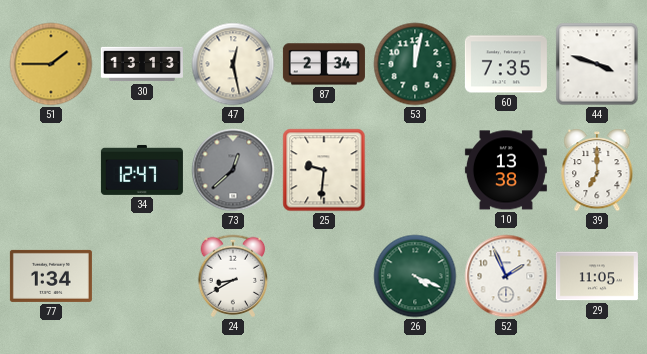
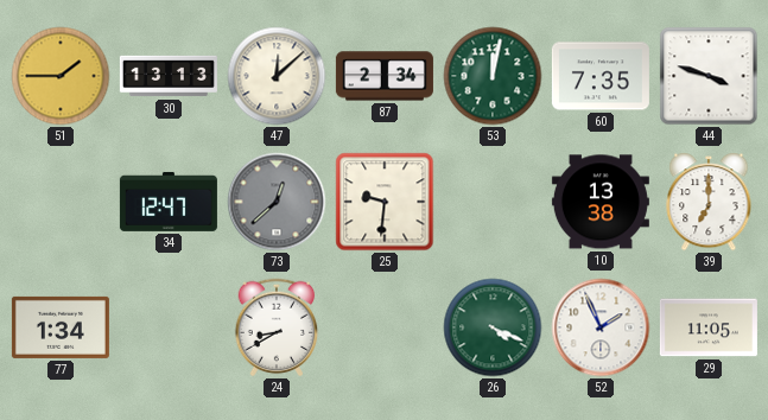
47: 12:28 -> 12:08
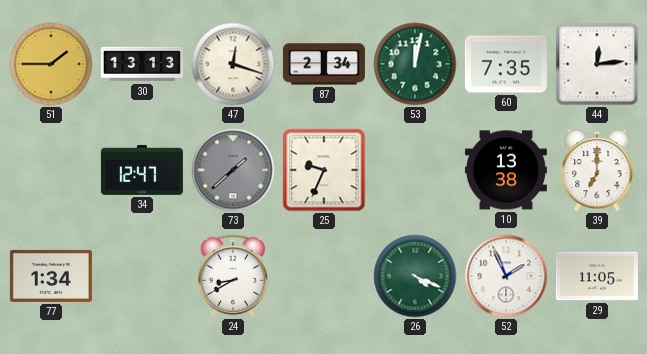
47: 12:08 -> 12:18
44: 3:48 -> 12:14
73: 12:38 -> 1:38
25: 9:31 -> 9:34
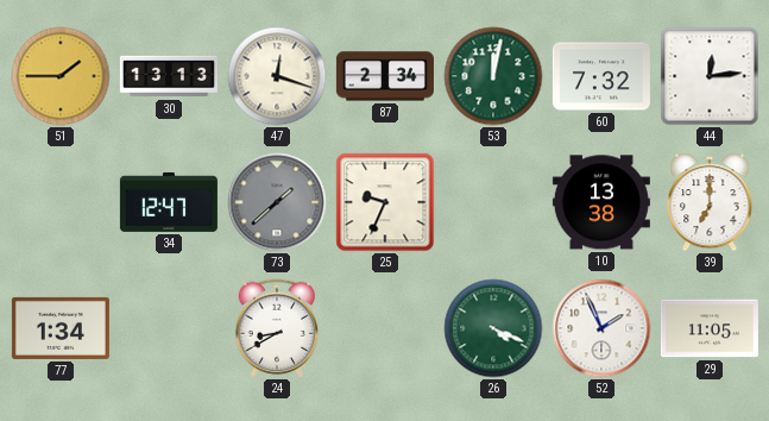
60: 7:35 -> 7:32
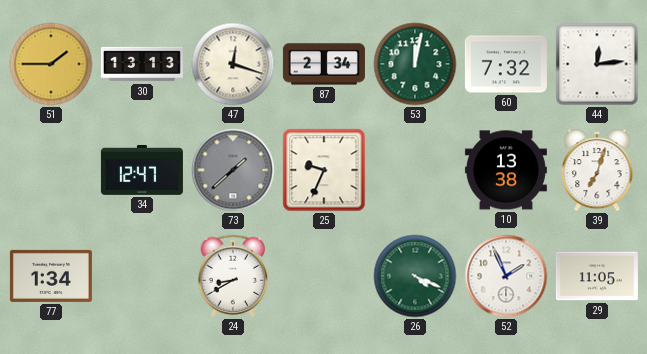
39: 7:00 -> 7:03
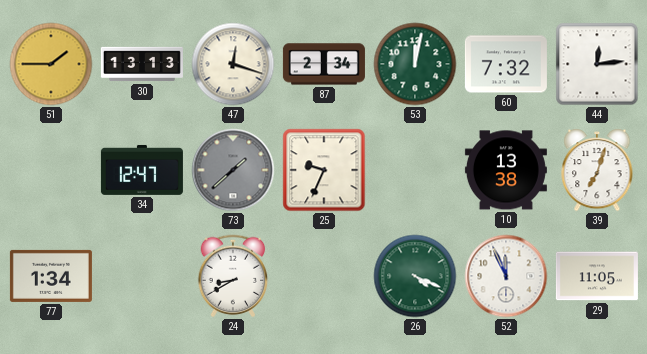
52: 1:56 -> 11:56
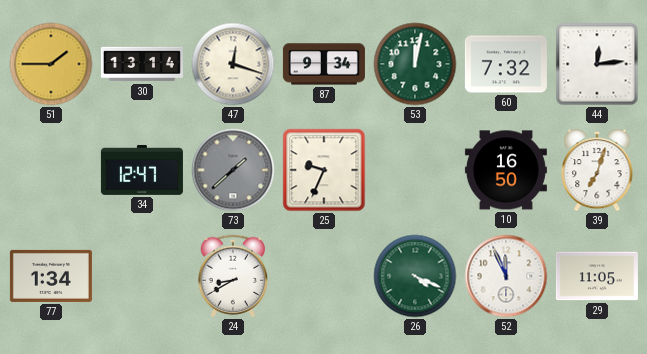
30: 13:13 -> 13:14
87: 2:34 -> 9:34
10: 13:38 -> 16:50
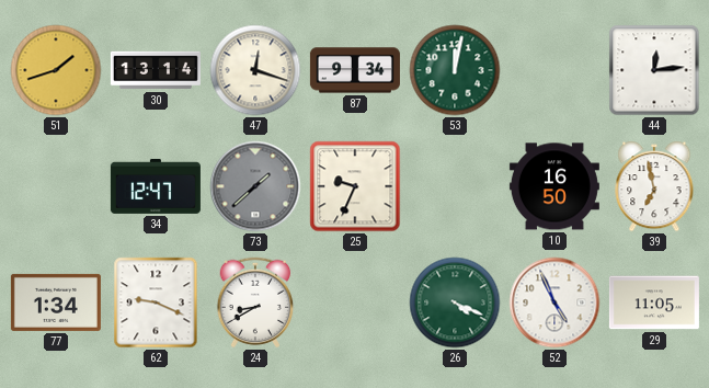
51: 1:45 -> 1:42
60: 7:32 -> none
39: 7:03 -> 6:58
62: none -> 9:19
52: 11:56 -> 4:56
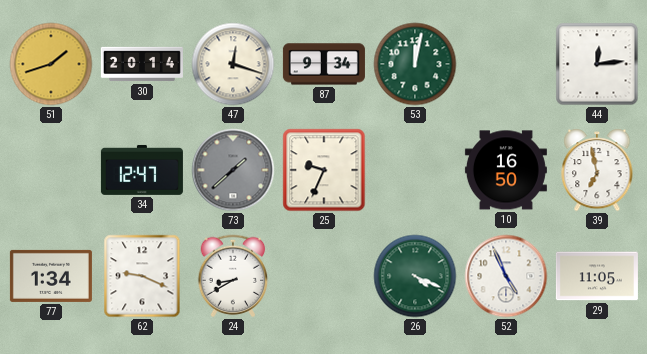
30: 13:14 -> 20:14
